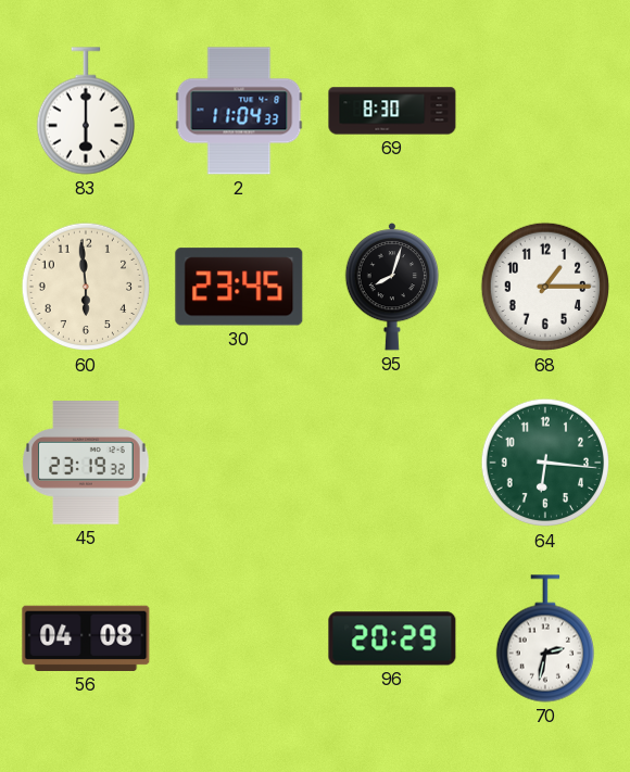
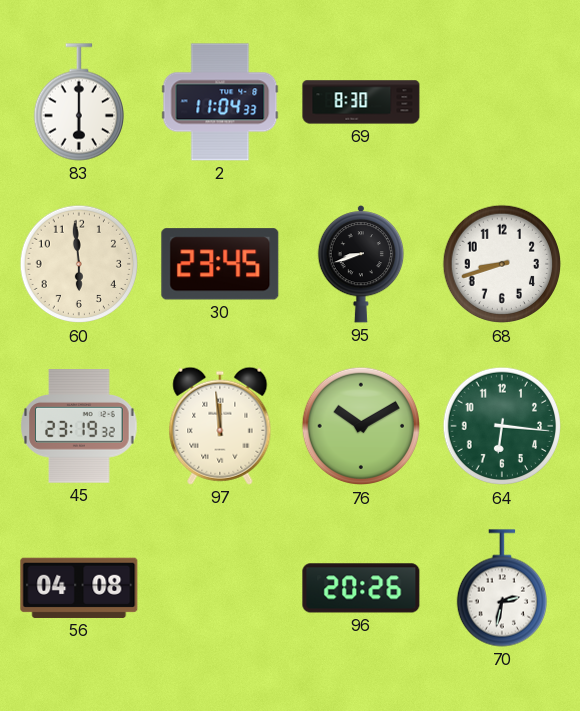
95: 8:03 -> 8:42
68: 1:15 -> 8:42
97: none -> 11:59
76: none -> 10:10
96: 20:29 -> 20:26
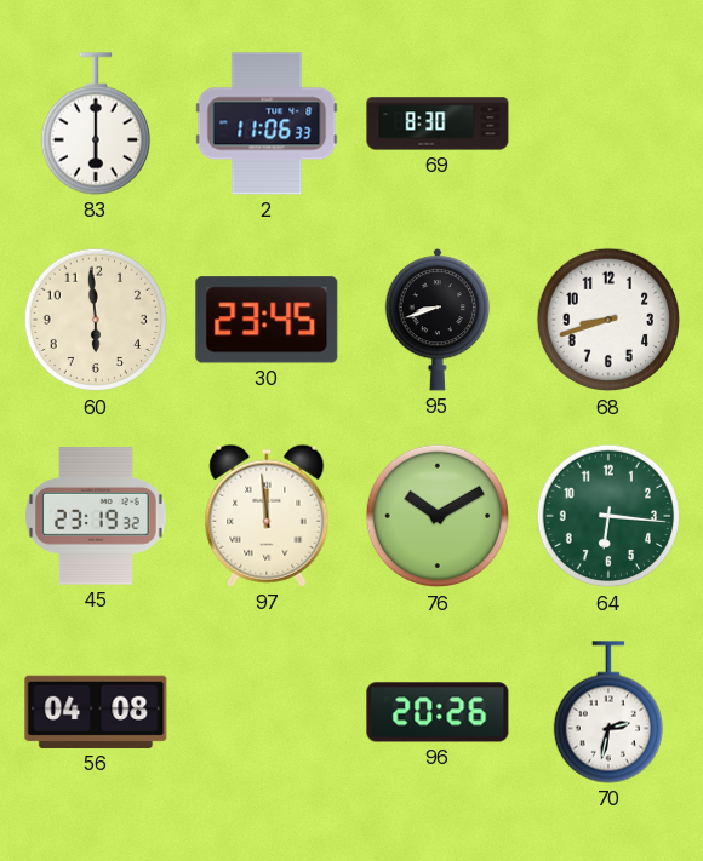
2: 11:04 -> 11:06
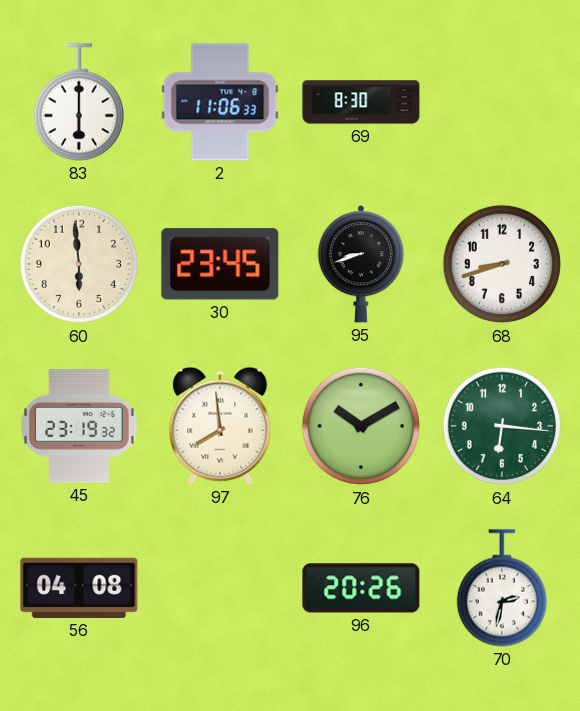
97: 11:59 -> 7:59
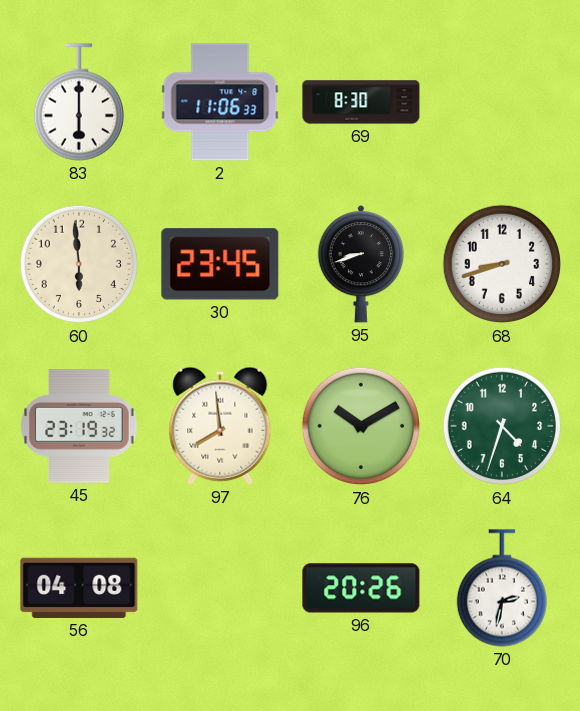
64: 6:16 -> 4:33
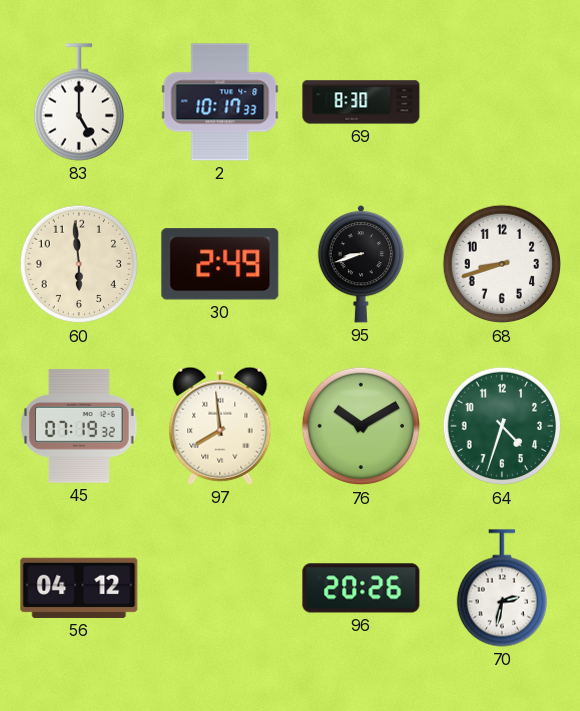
83: 6:00 -> 5:00
2: 11:06 -> 10:17
30: 23:45 -> 2:49
45: 23:19 -> 07:19
56: 04:08 -> 04:12
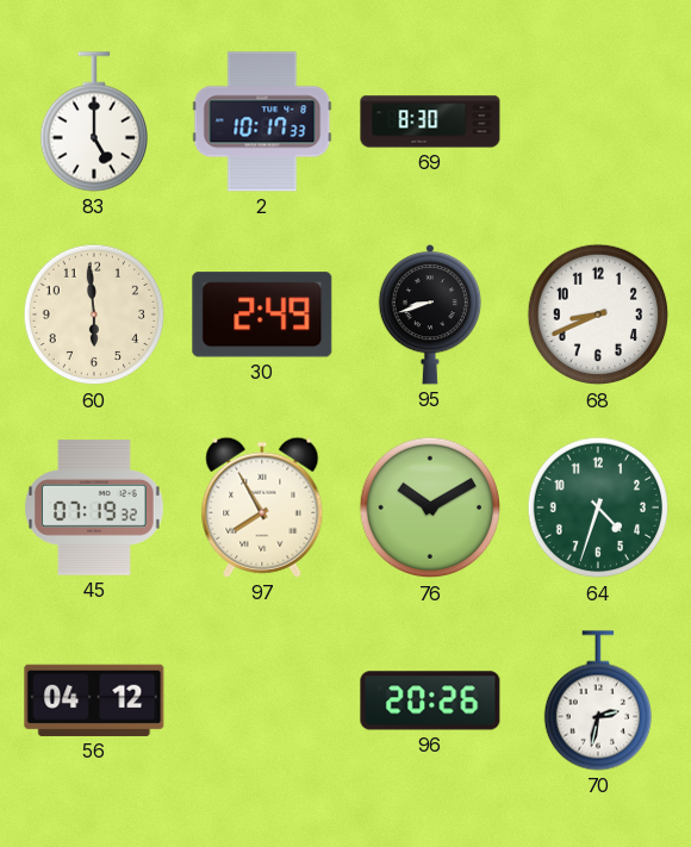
68: 8:42 -> 8:41
97: 7:59 -> 7:55
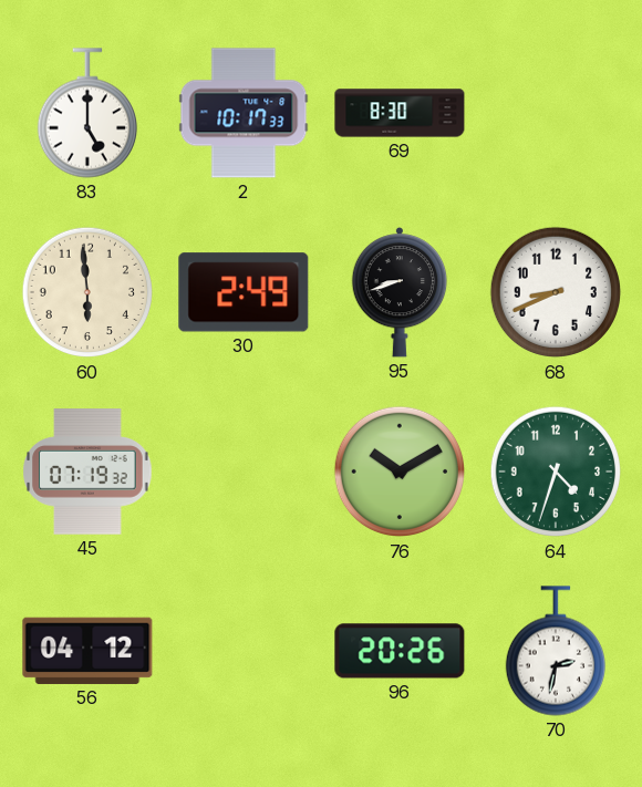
97: 7:55 -> none
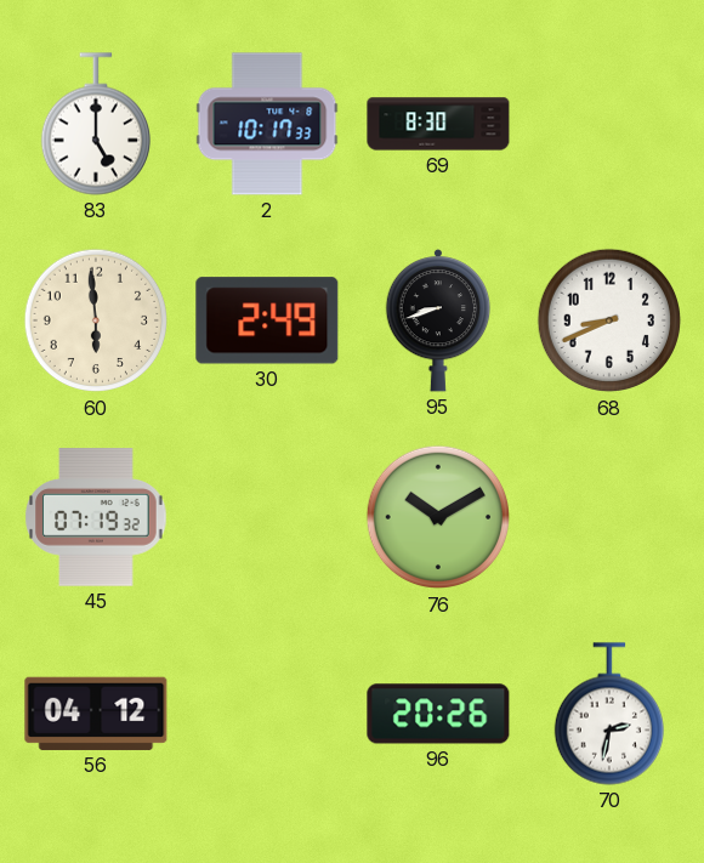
64: 4:33 -> none
